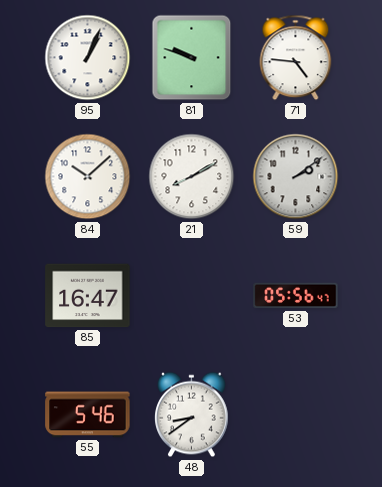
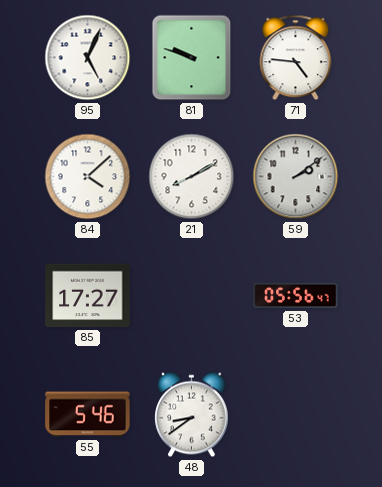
95: 1:04 -> 5:04
84: 10:08 -> 4:08
85: 16:47 -> 17:27
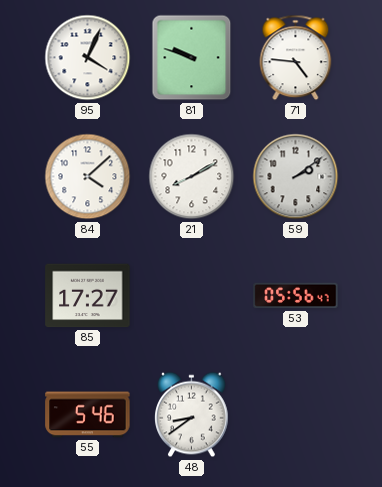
95: 5:04 -> 4:04
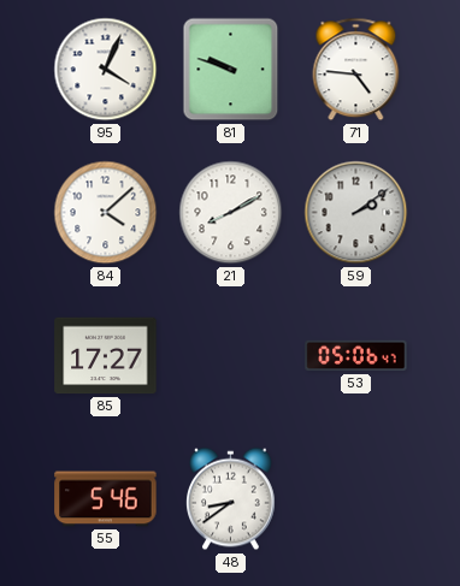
53: 05:56 -> 05:06
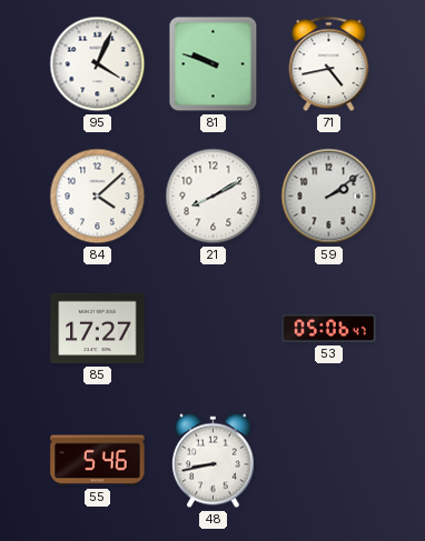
71: 4:46 -> 4:43
48: 8:39 -> 8:43
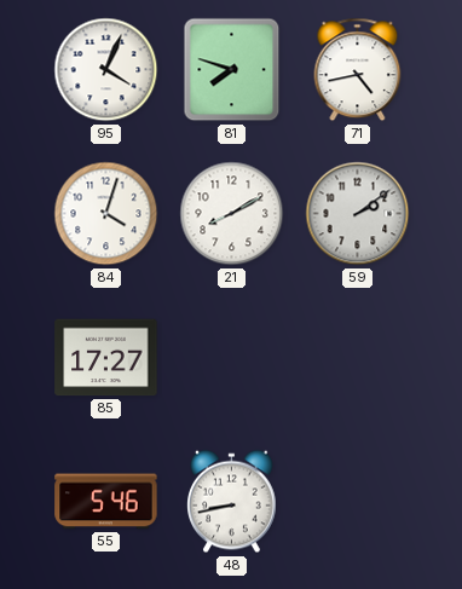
81: 9:48 -> 7:48
84: 4:08 -> 4:03
53: 05:06 -> none
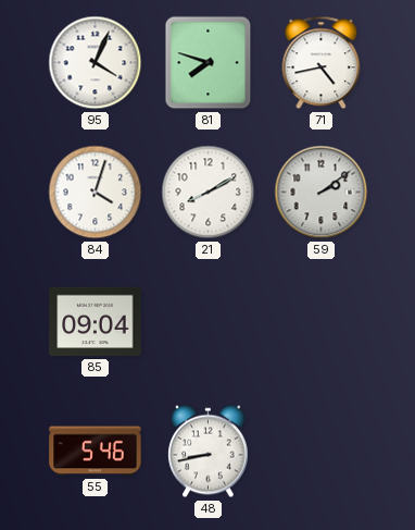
85: 17:27 -> 09:04
